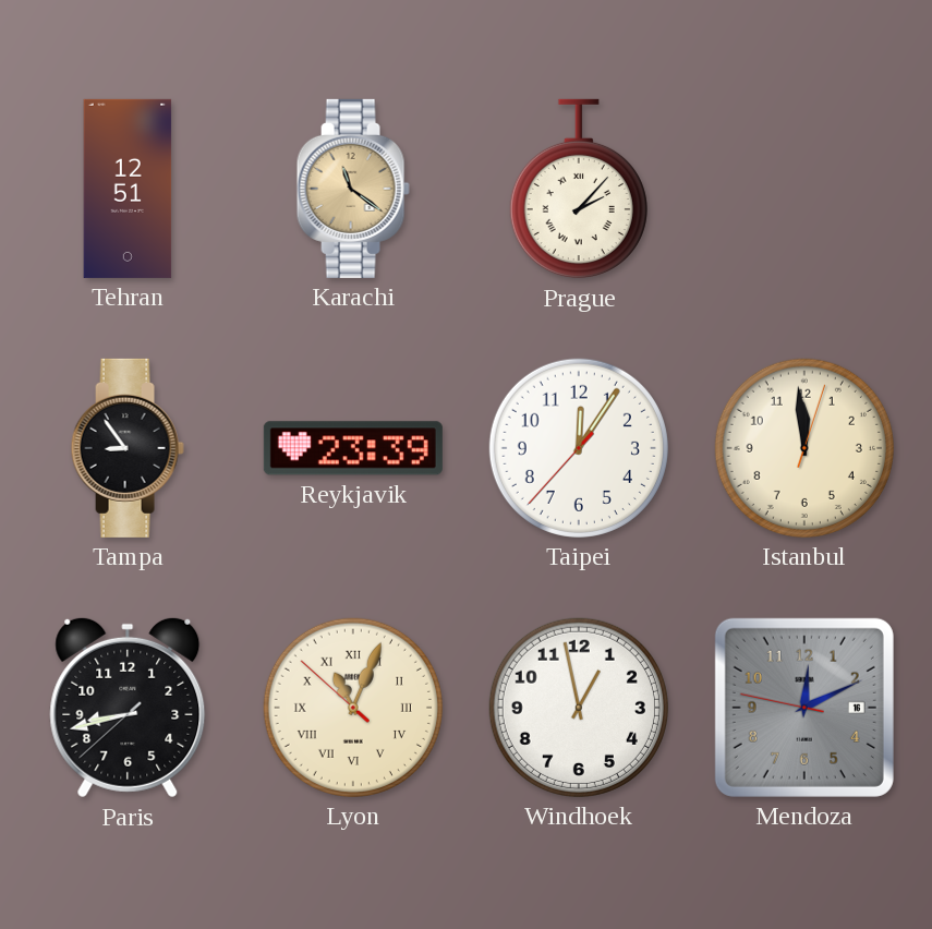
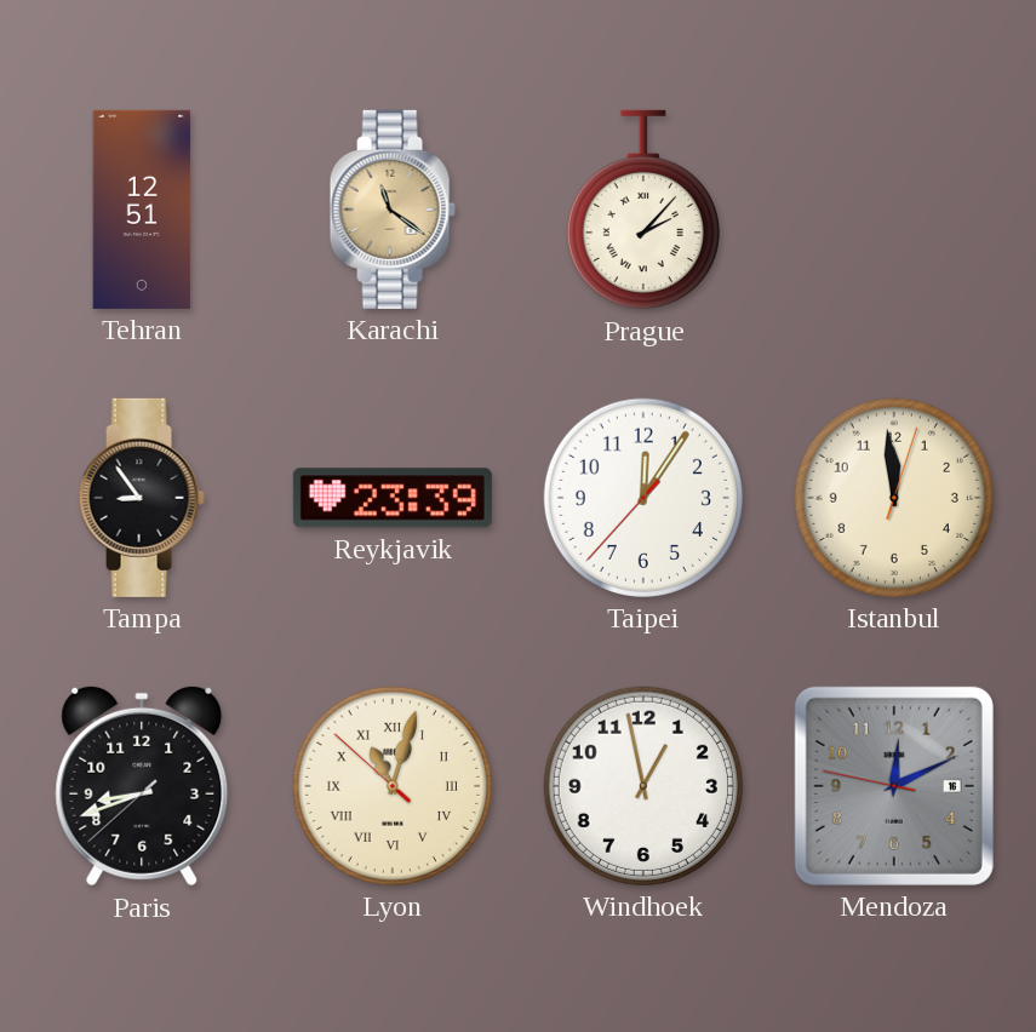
Paris: 8:42 -> 8:41
Lyon: 11:03 -> 11:02
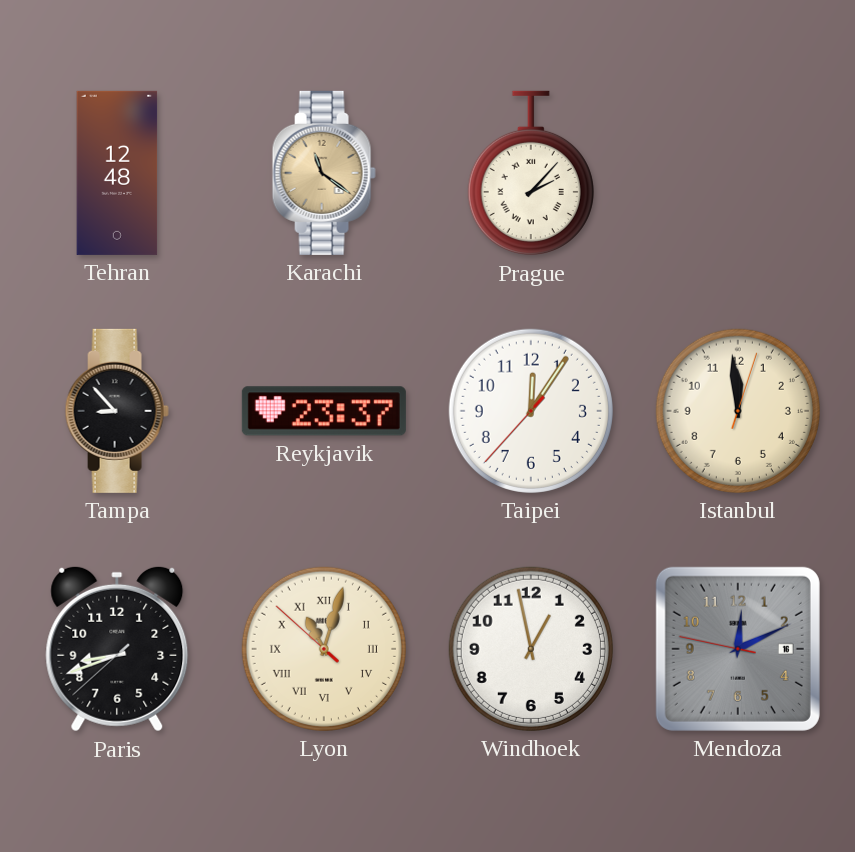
Tehran: 12:51 -> 12:48
Tampa: 8:54 -> 8:53
Reykjavik: 23:39 -> 23:37
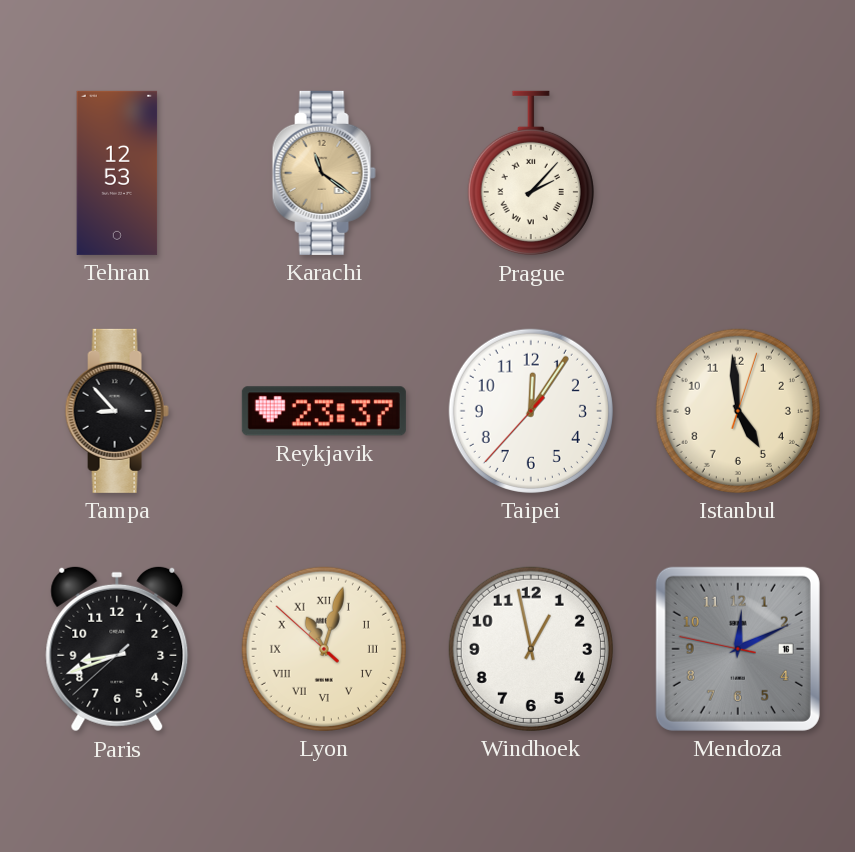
Tehran: 12:48 -> 12:53
Istanbul: 11:59 -> 4:59
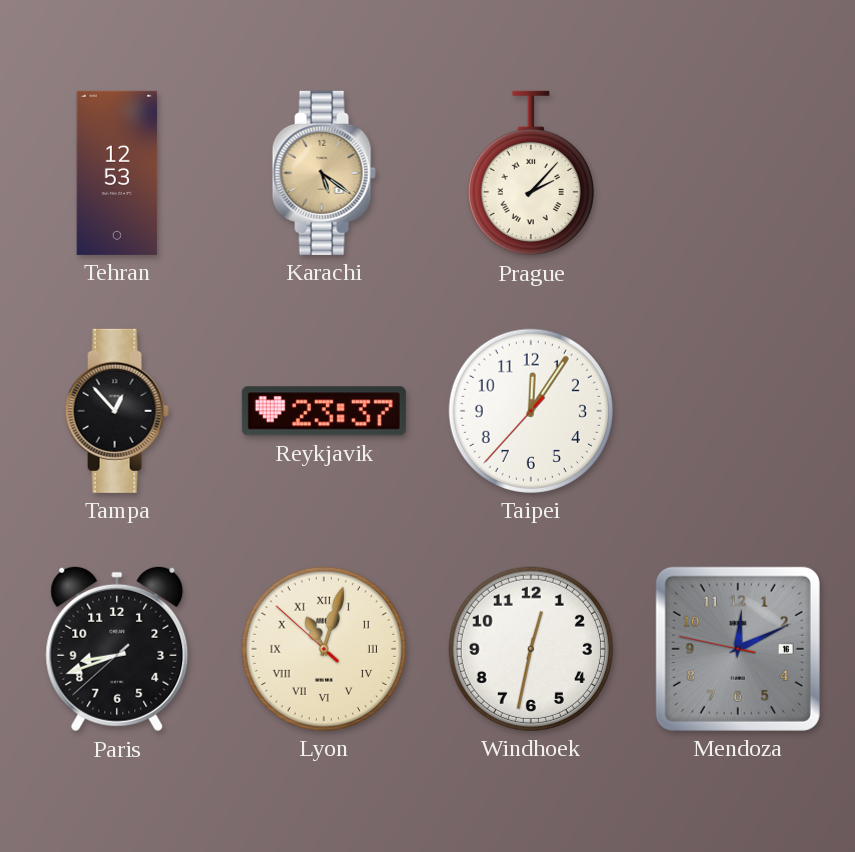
Karachi: 11:21 -> 5:21
Tampa: 8:53 -> 12:53
Istanbul: 4:59 -> none
Windhoek: 12:58 -> 12:32
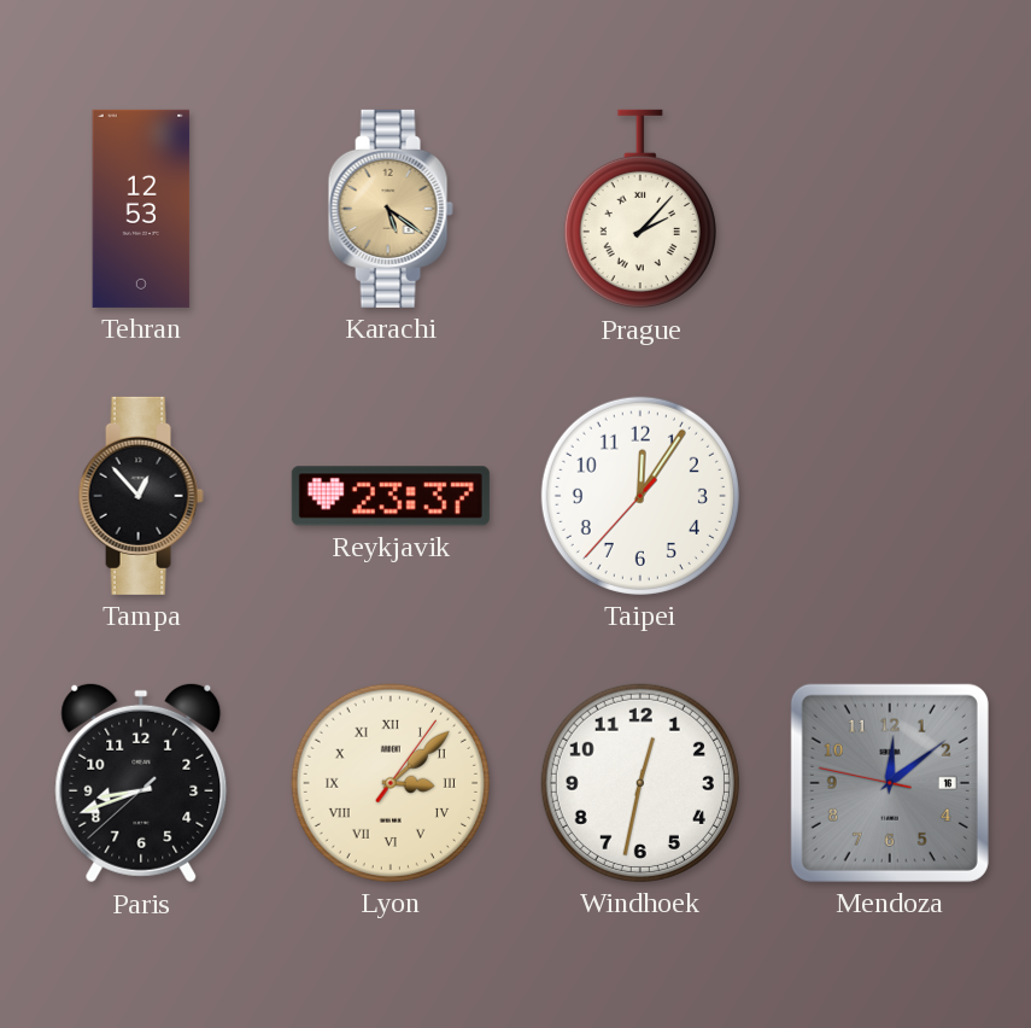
Lyon: 11:02 -> 3:08
Mendoza: 12:10 -> 12:08
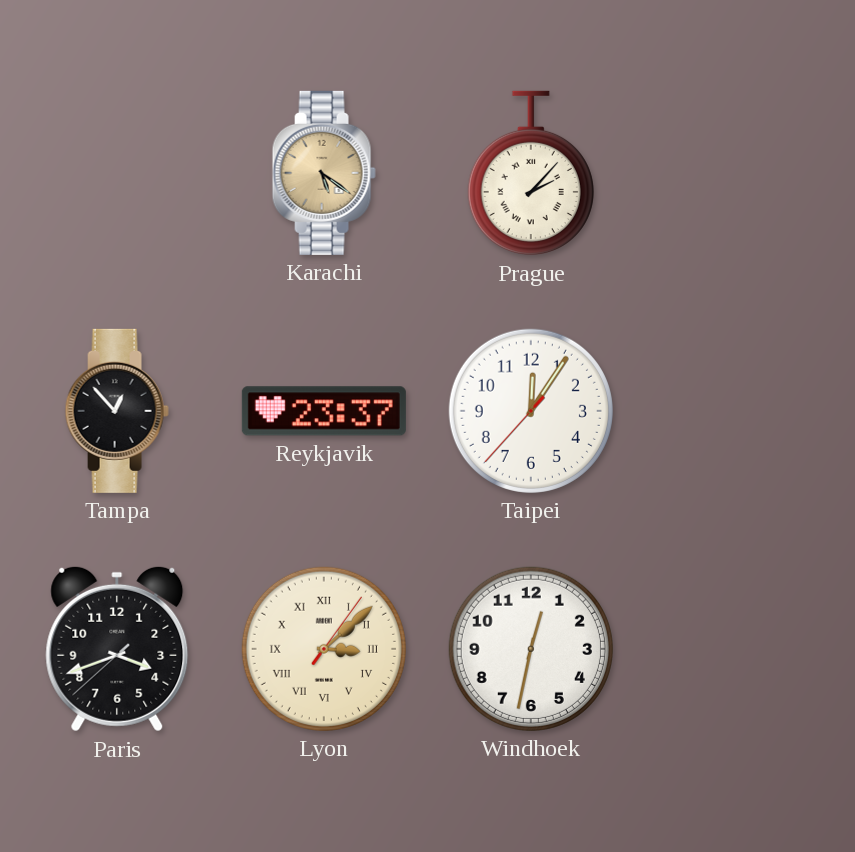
Tehran: 12:53 -> none
Paris: 8:41 -> 3:41
Mendoza: 12:08 -> none
